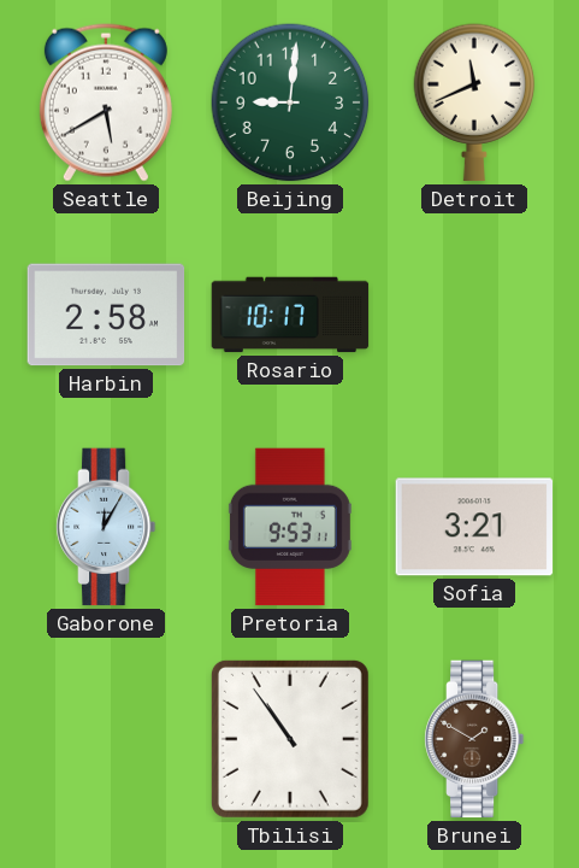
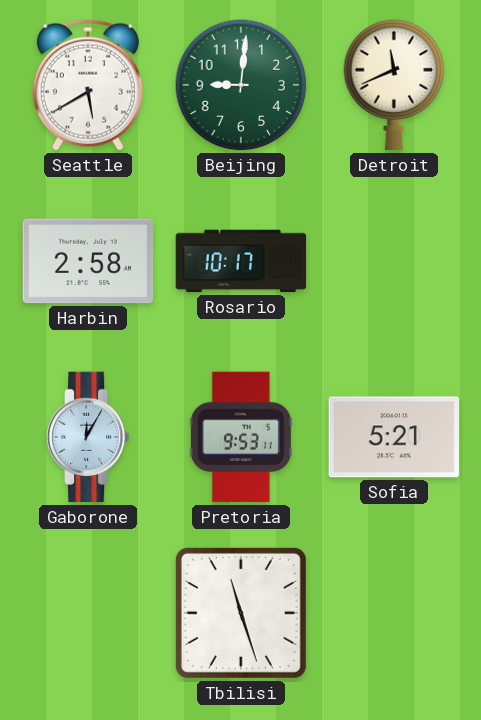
Sofia: 3:21 -> 5:21
Tbilisi: 10:54 -> 11:27
Brunei: 1:50 -> none
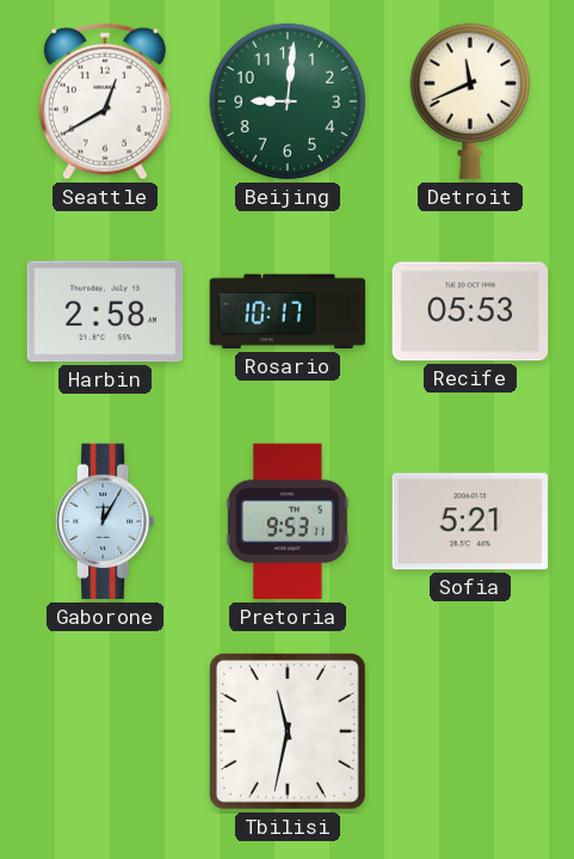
Seattle: 5:40 -> 12:40
Recife: none -> 05:53
Tbilisi: 11:27 -> 11:32
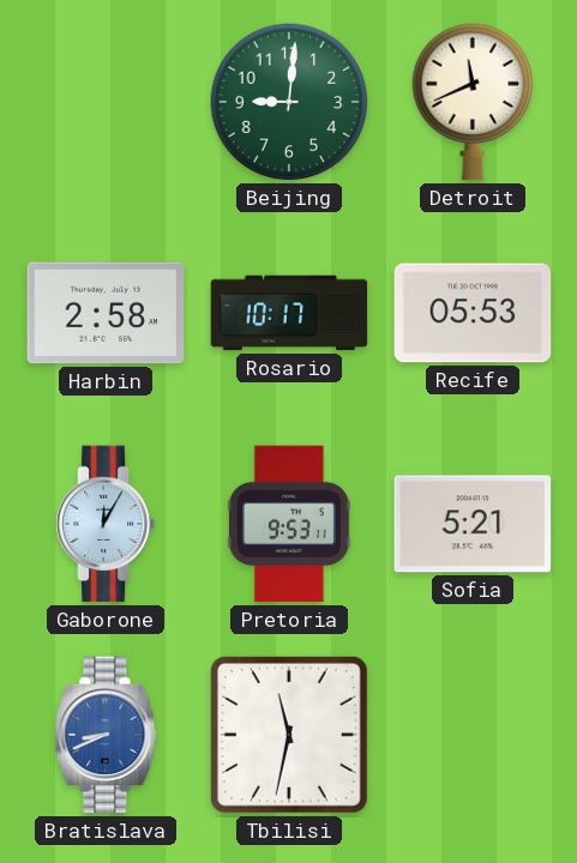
Seattle: 12:40 -> none
Bratislava: none -> 8:41
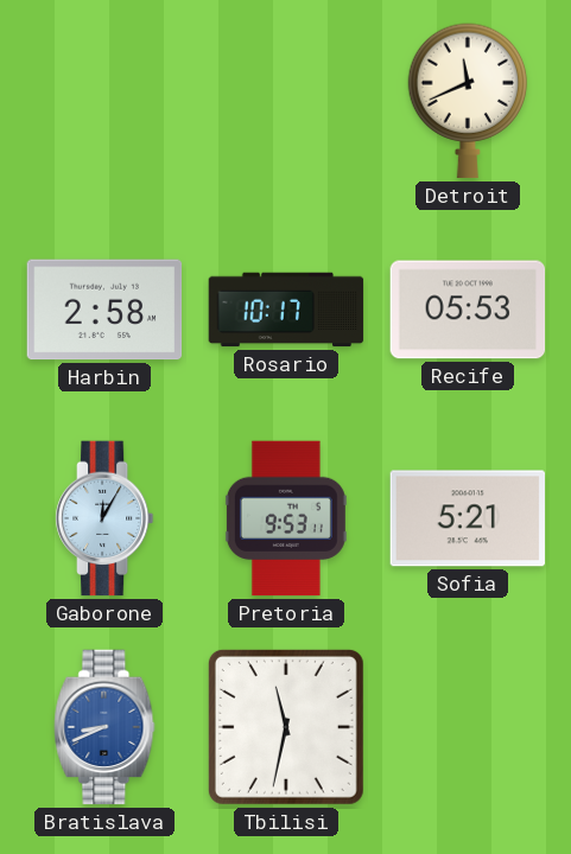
Beijing: 9:01 -> none
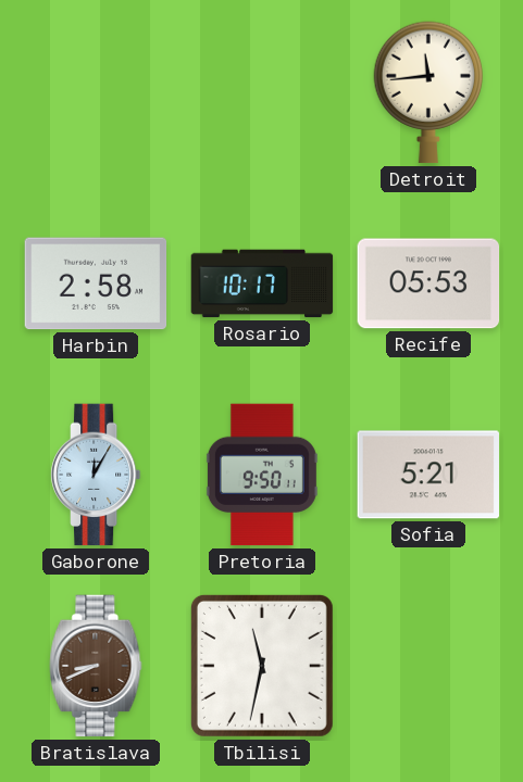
Detroit: 11:41 -> 11:44
Pretoria: 9:53 -> 9:50
Bratislava dial: blue -> brown
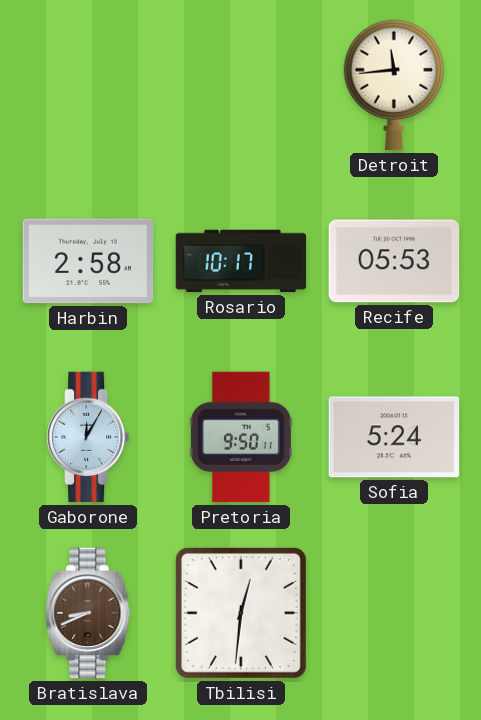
Sofia: 5:21 -> 5:24
Tbilisi: 11:32 -> 12:31
